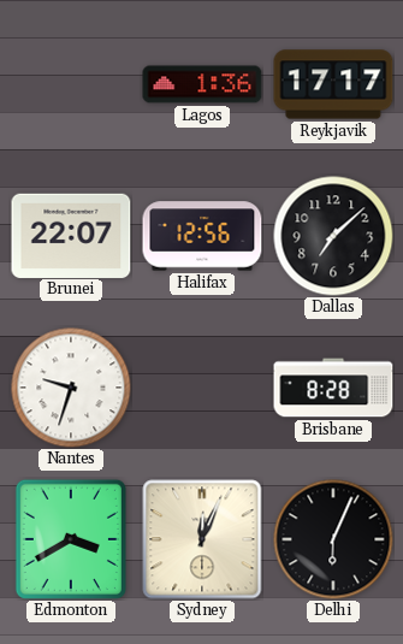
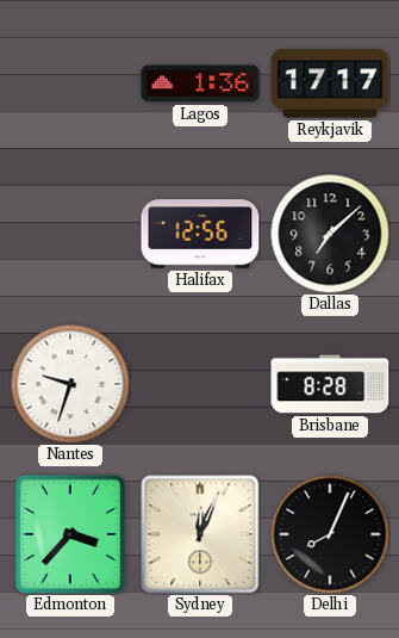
Brunei: 22:07 -> none
Edmonton: 3:40 -> 3:37
Delhi: 6:04 -> 8:04
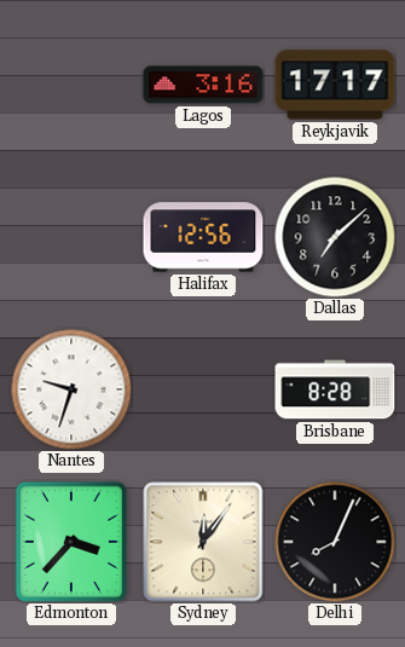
Lagos: 1:36 -> 3:16
Sydney: 12:04 -> 12:06
